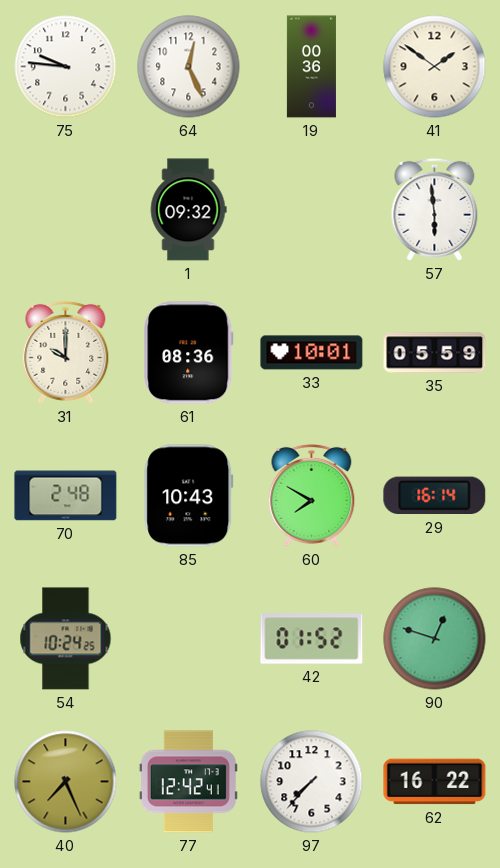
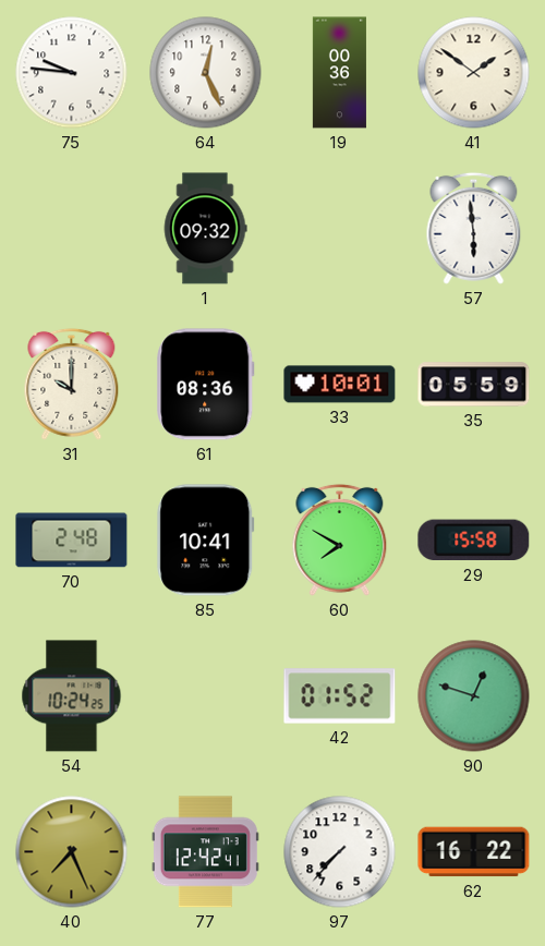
85: 10:43 -> 10:41
29: 16:14 -> 15:58
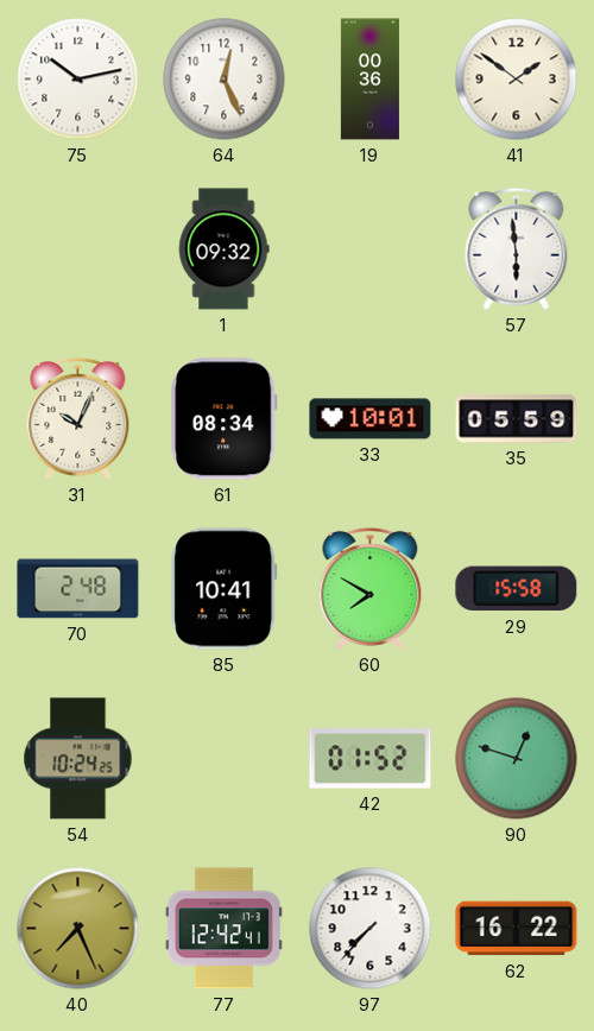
75: 9:46 -> 10:13
31: 10:00 -> 10:04
61: 08:36 -> 08:34
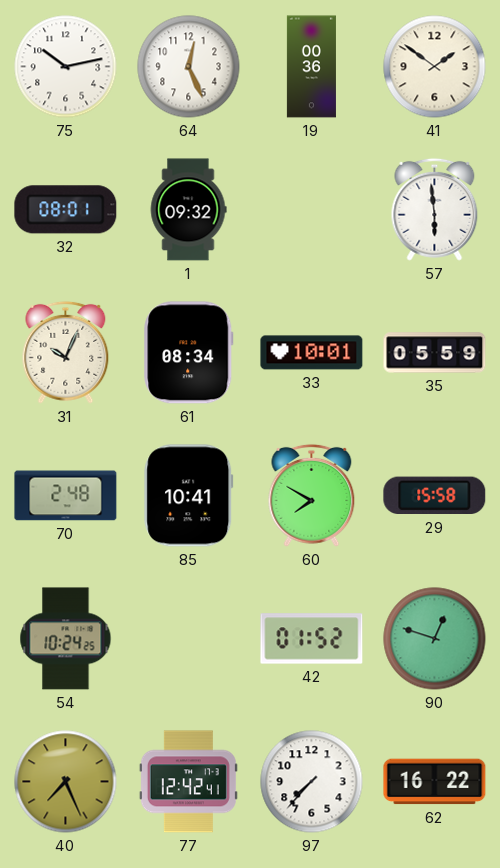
32: none -> 08:01
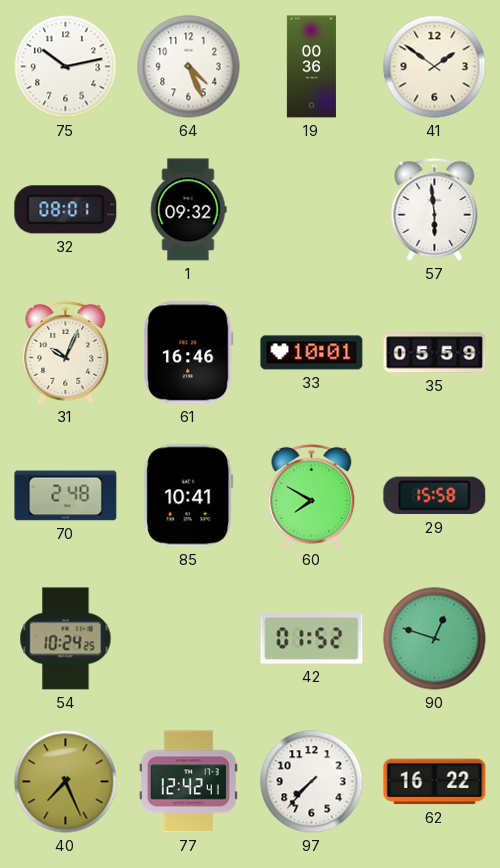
64: 12:26 -> 4:26
61: 08:34 -> 16:46
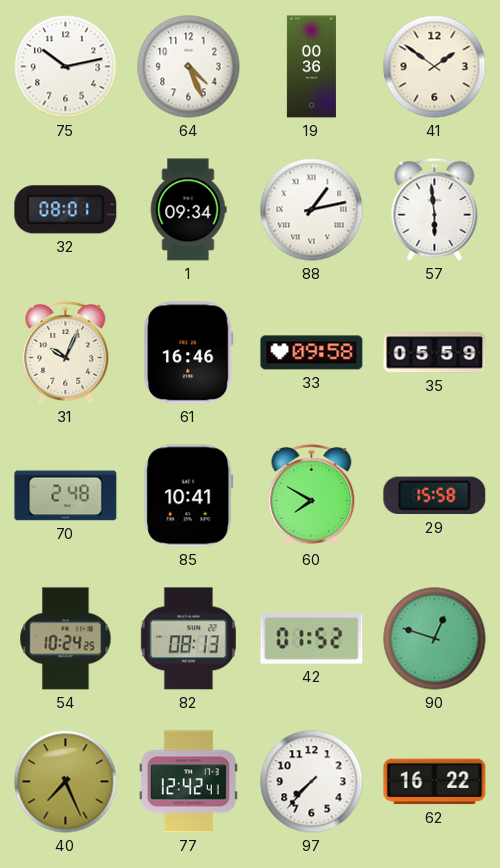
1: 09:32 -> 09:34
88: none -> 1:13
33: 10:01 -> 09:58
82: none -> 08:13
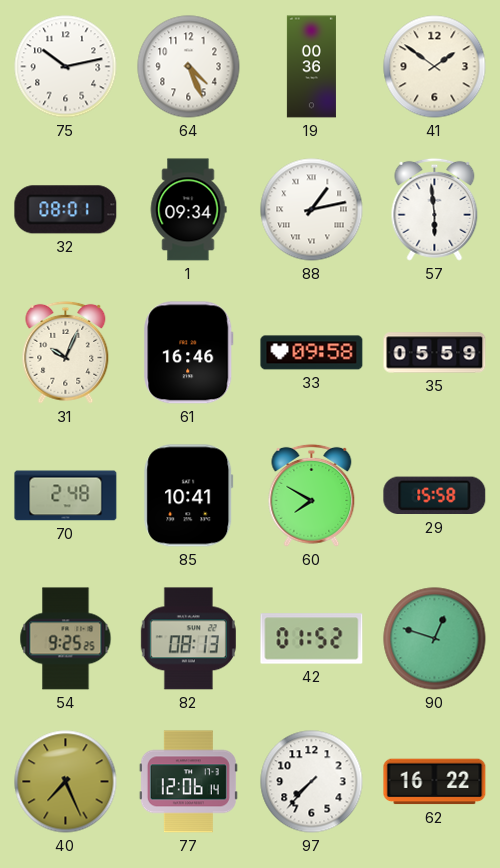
54: 10:24 -> 9:25
77: 12:42 -> 12:06
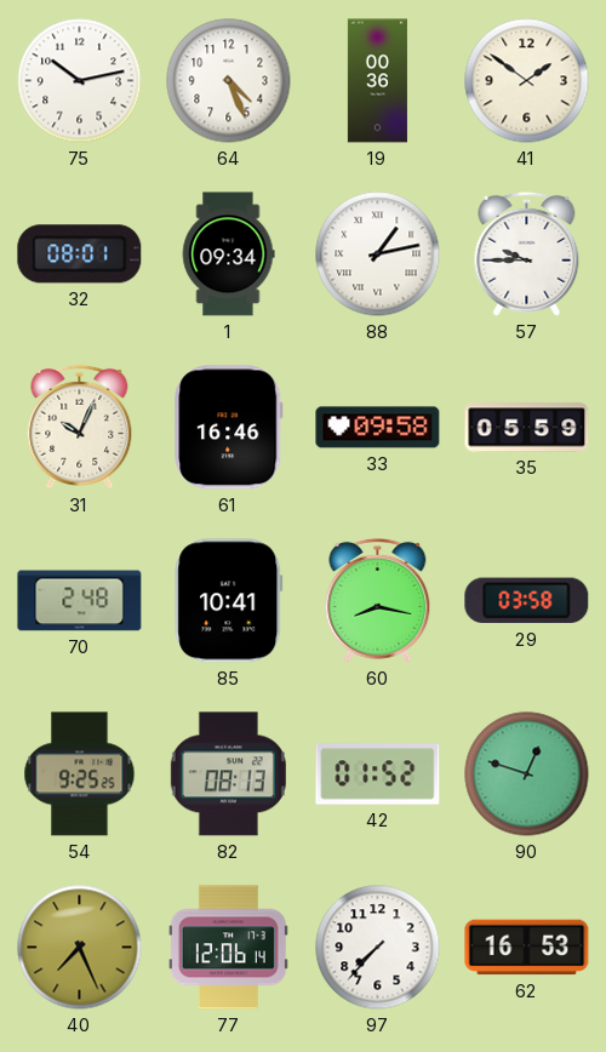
57: 5:59 -> 9:45
60: 7:50 -> 8:17
29: 15:58 -> 03:58
62: 16:22 -> 16:53
